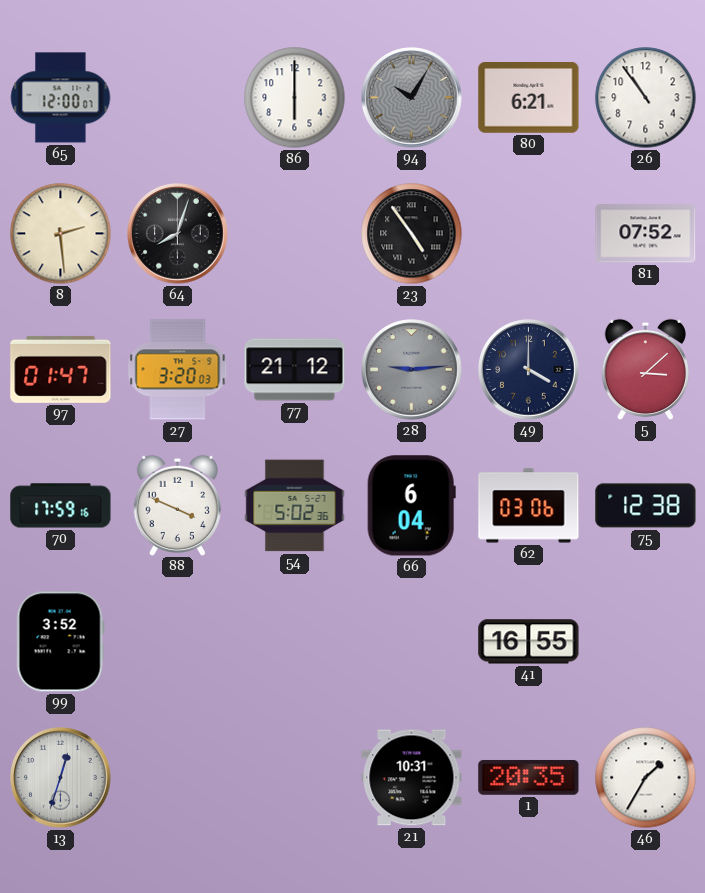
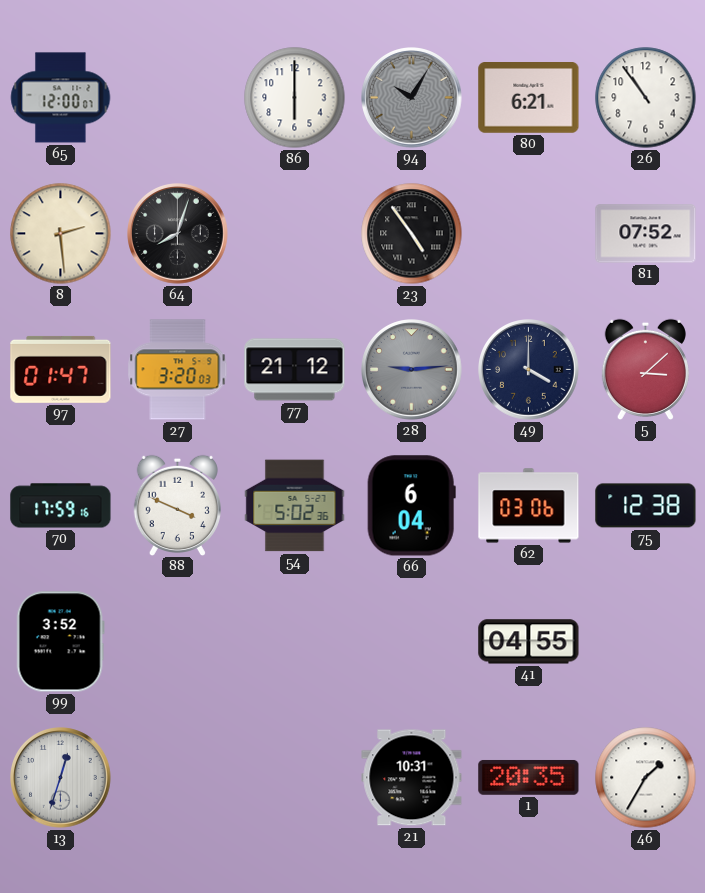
41: 16:55 -> 04:55
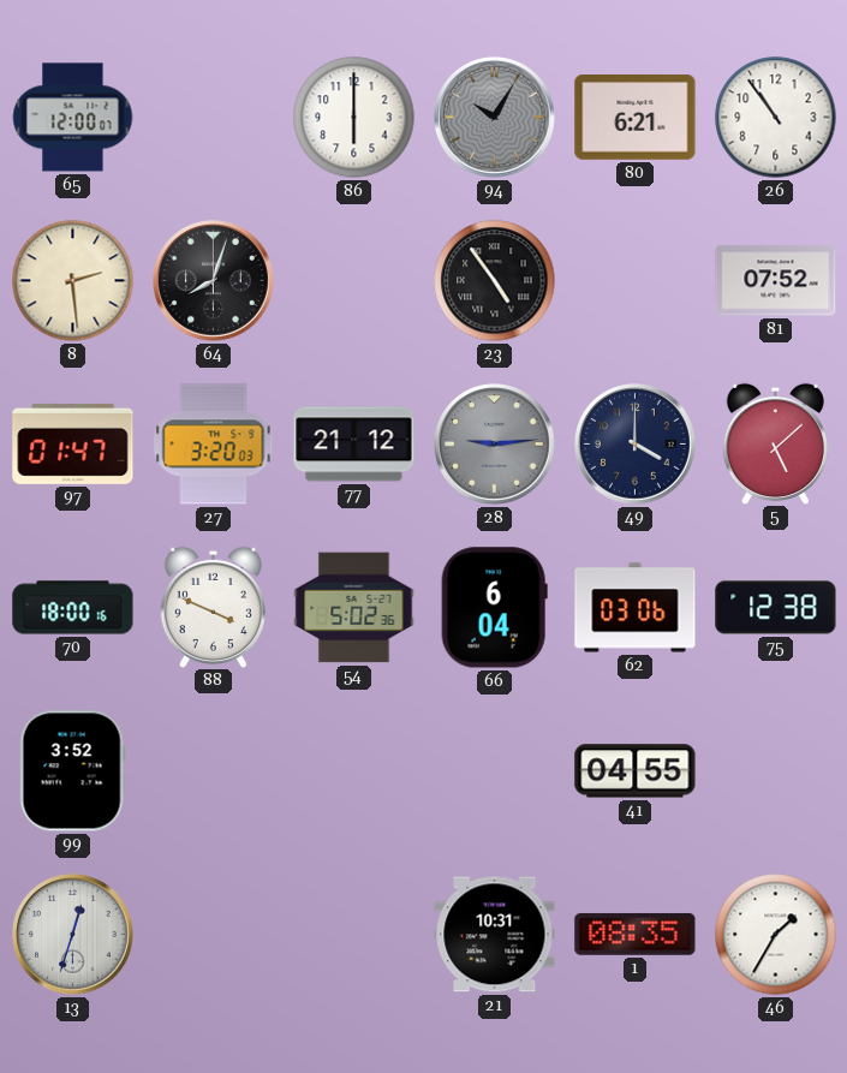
5: 3:08 -> 5:08
70: 17:59 -> 18:00
1: 20:35 -> 08:35
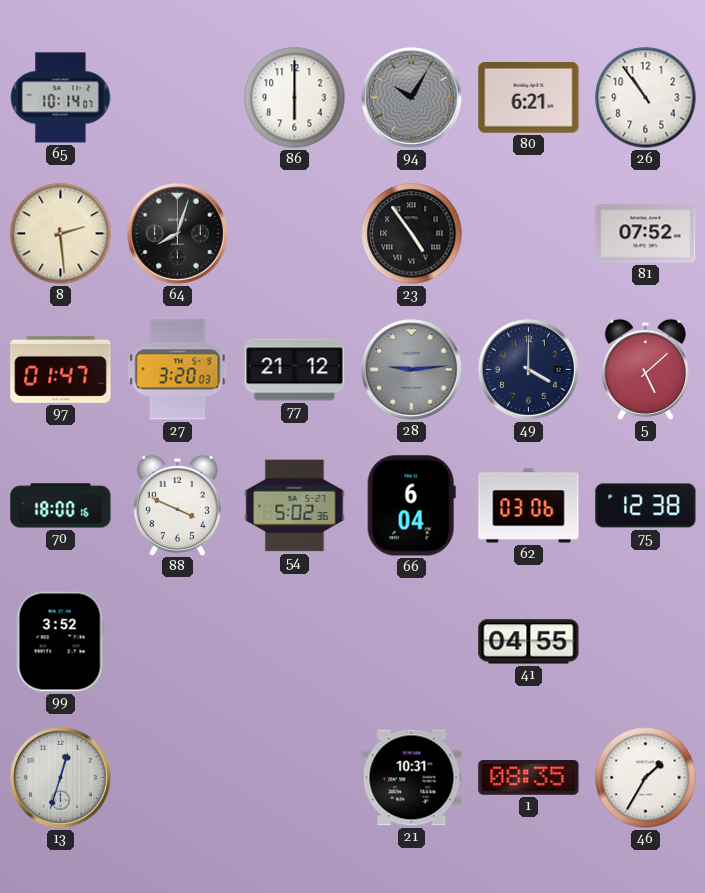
65: 12:00 -> 10:14
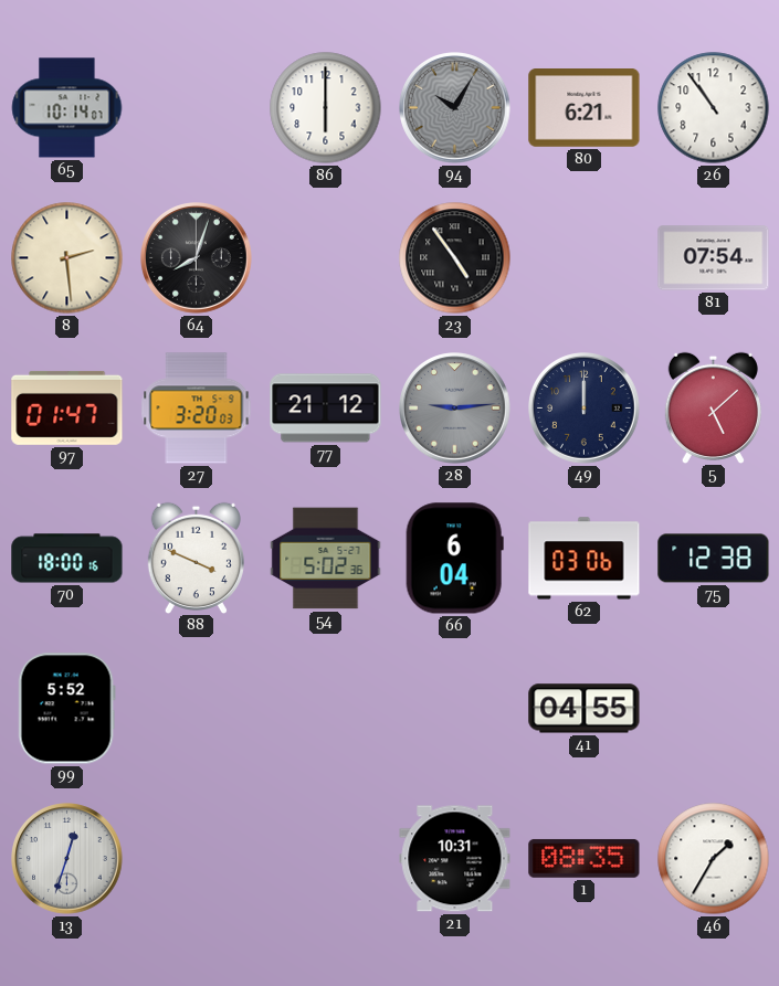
81: 07:52 -> 07:54
49: 4:00 -> 12:00
99: 3:52 -> 5:52
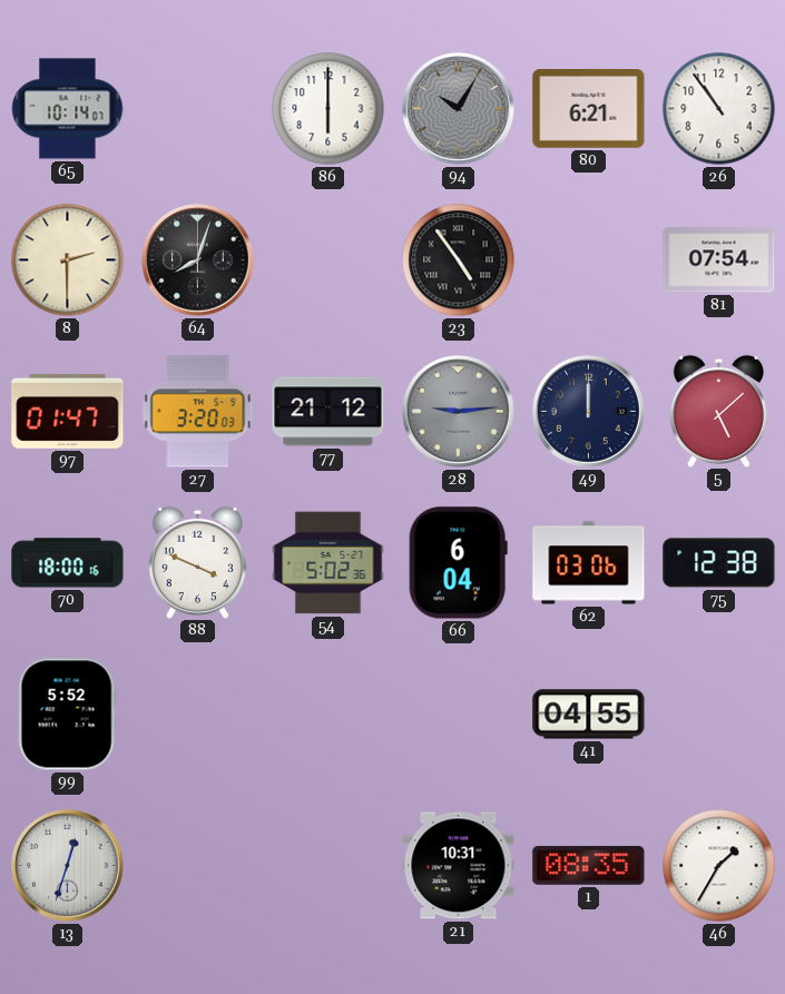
8: 2:29 -> 2:30
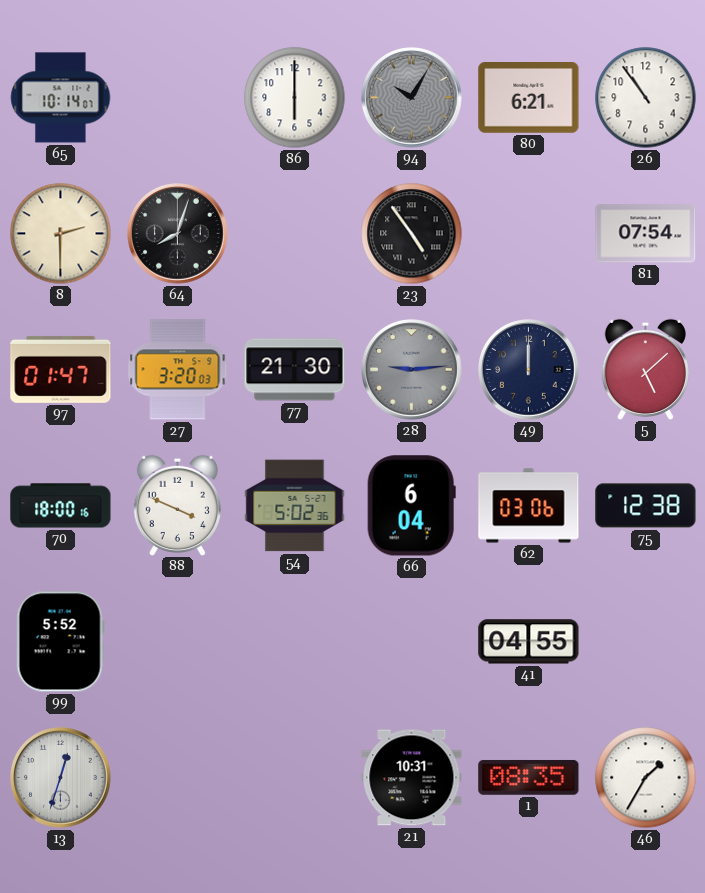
77: 21:12 -> 21:30
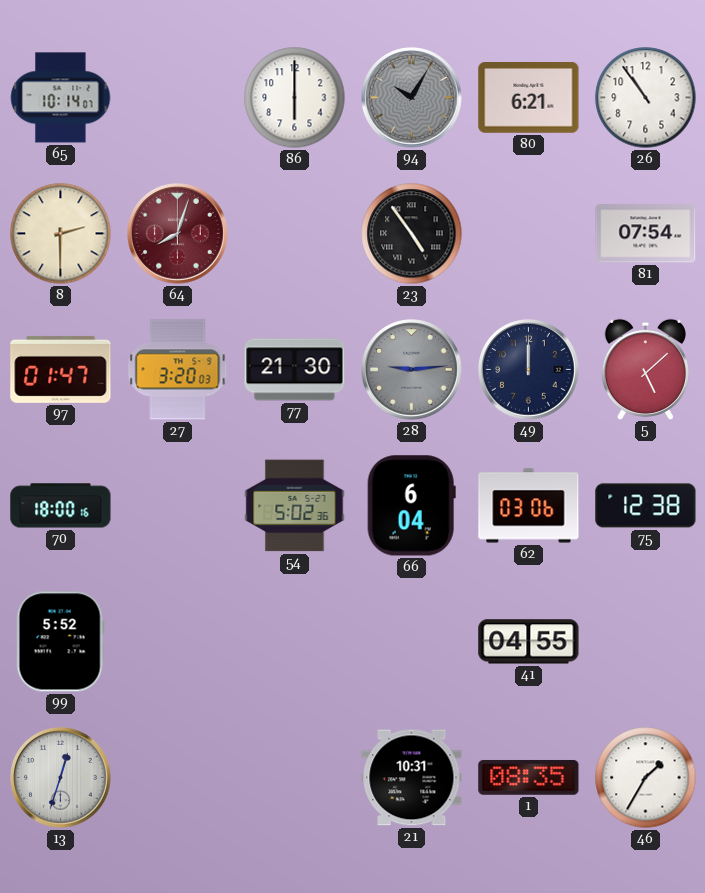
64 dial: black -> burgundy
88: 3:49 -> none
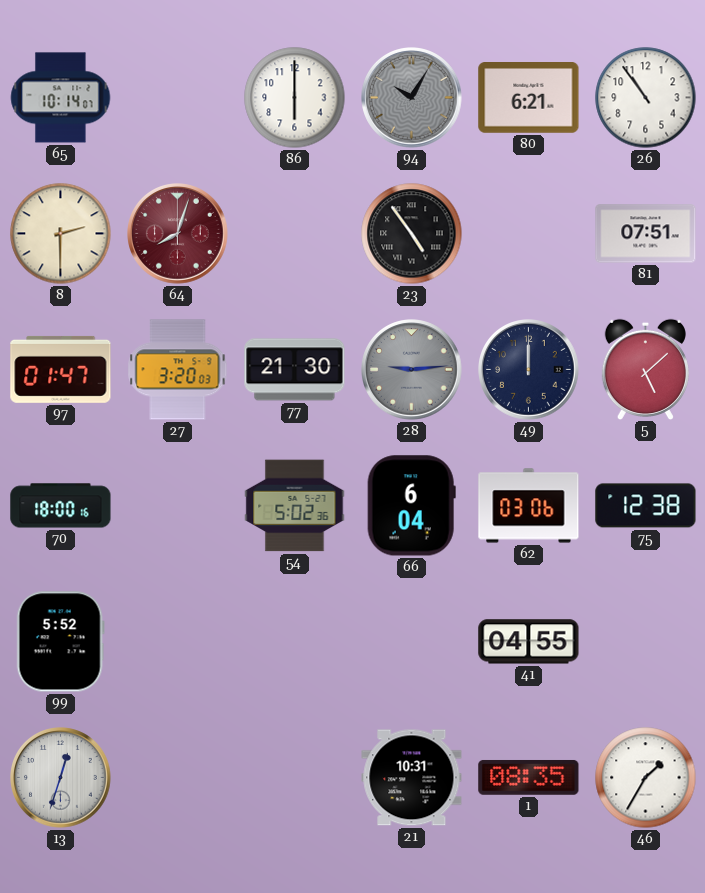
81: 07:54 -> 07:51
